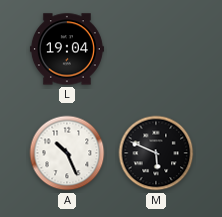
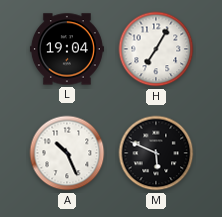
H: none -> 7:05
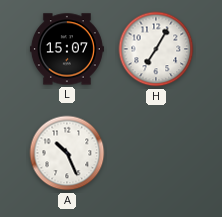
L: 19:04 -> 15:07
M: 5:49 -> none
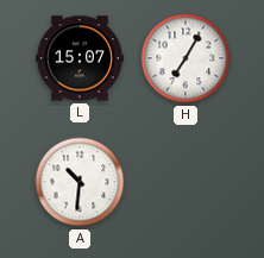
A: 10:26 -> 10:31
